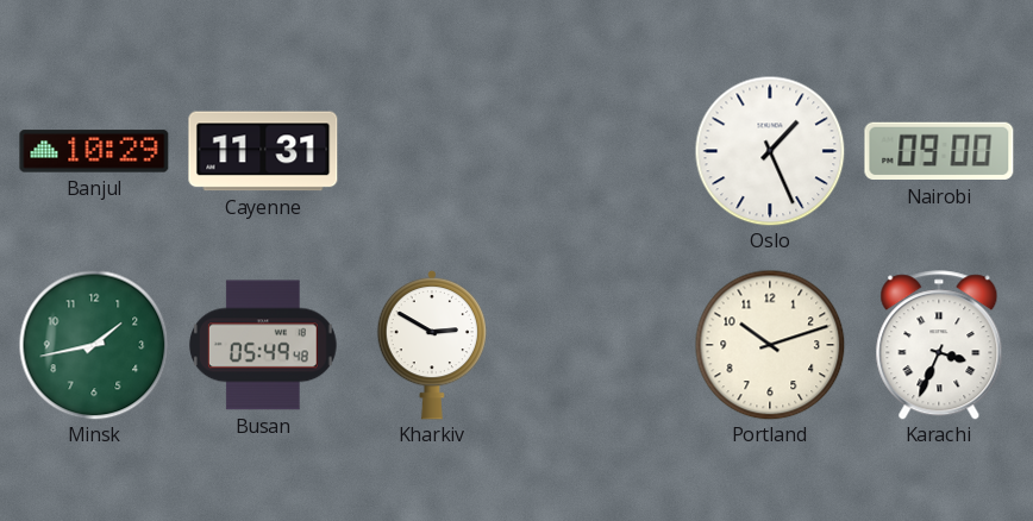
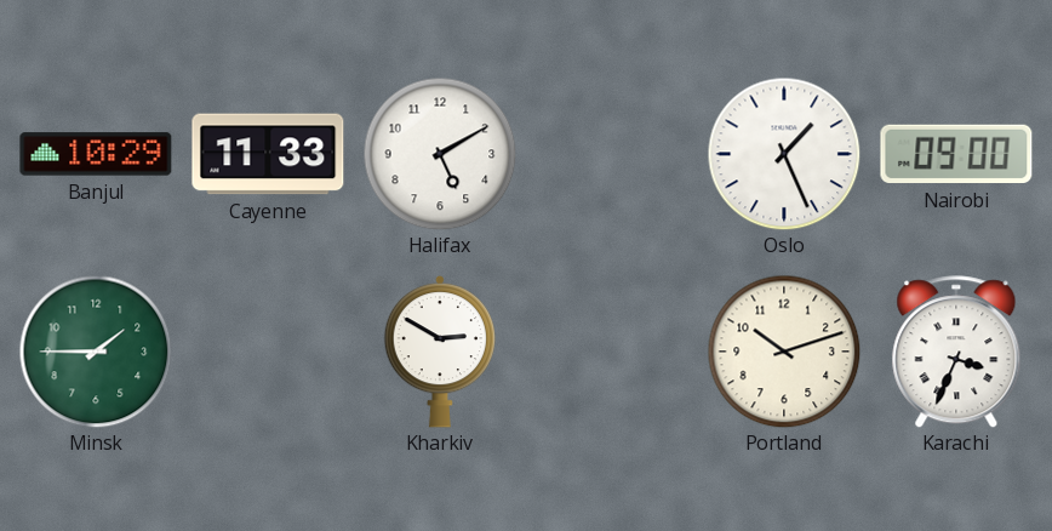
Cayenne: 11:31 -> 11:33
Halifax: none -> 5:10
Minsk: 1:43 -> 1:45
Busan: 05:49 -> none
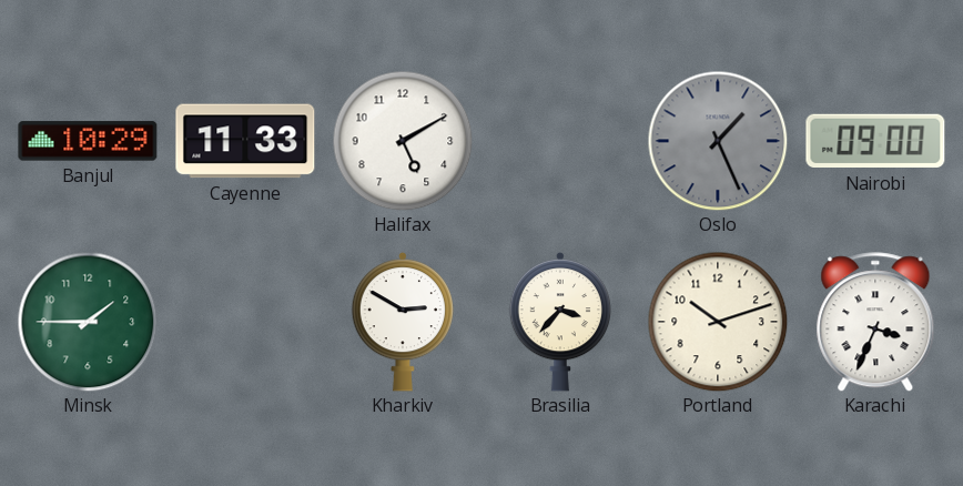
Oslo dial: white -> grey
Brasilia: none -> 3:37
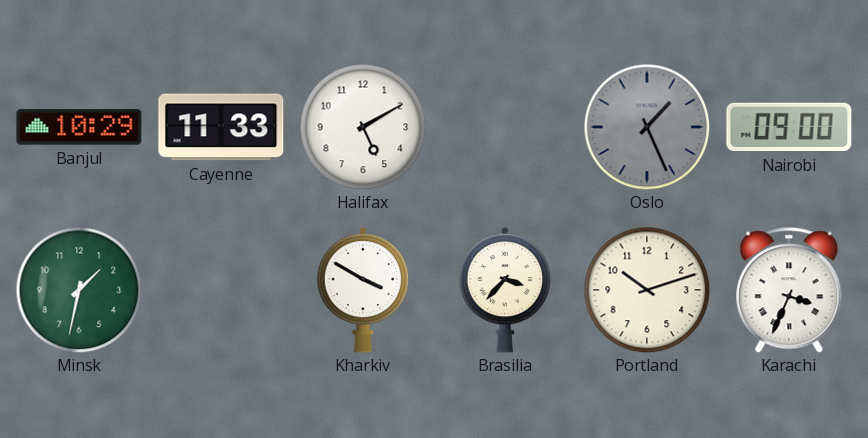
Minsk: 1:45 -> 1:32
Kharkiv: 2:50 -> 3:50
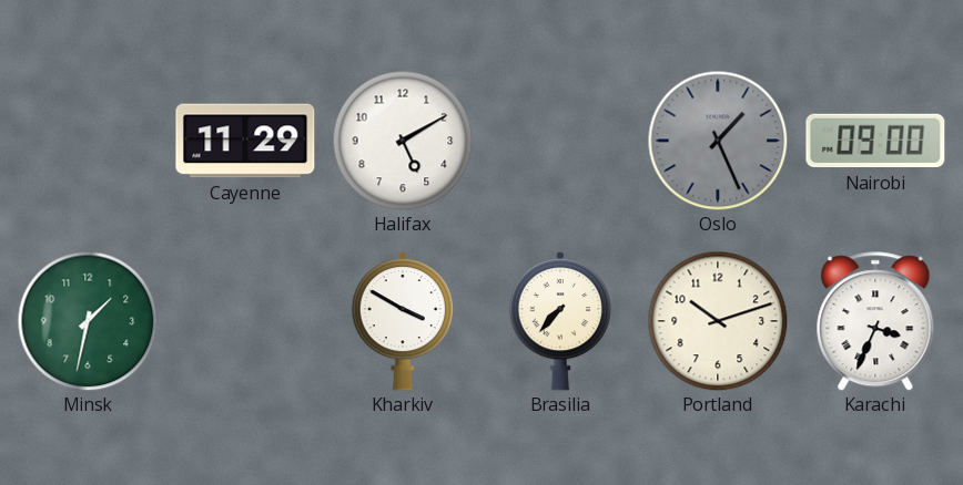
Banjul: 10:29 -> none
Cayenne: 11:33 -> 11:29
Brasilia: 3:37 -> 7:37
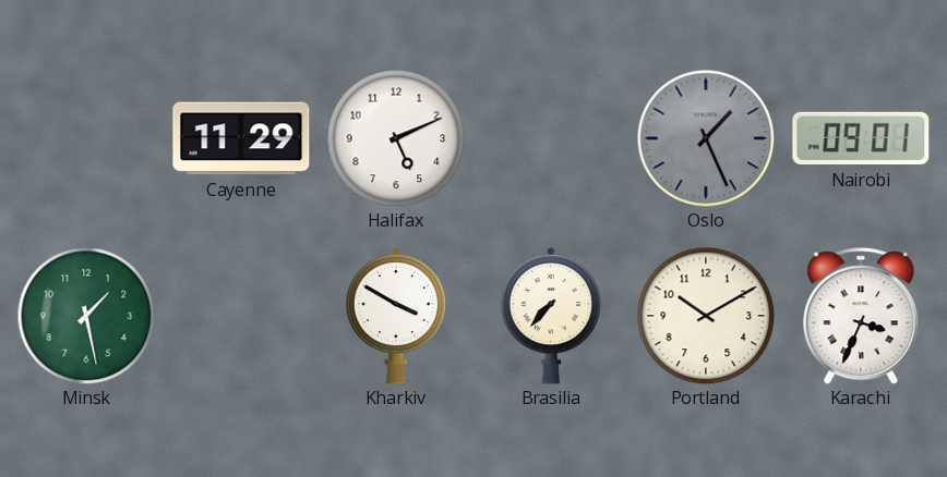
Halifax: 5:10 -> 5:11
Nairobi: 09:00 -> 09:01
Minsk: 1:32 -> 1:28
Portland: 10:12 -> 10:10
